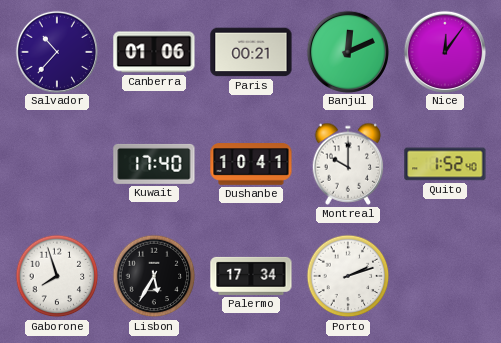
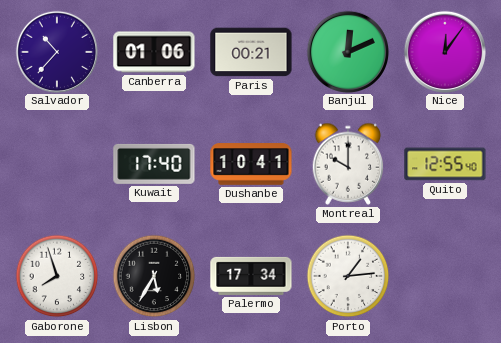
Quito: 1:52 -> 12:55
Porto: 2:12 -> 1:14
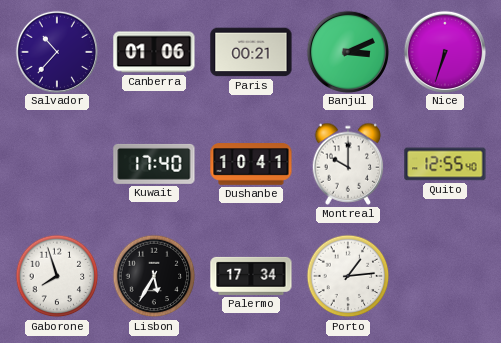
Banjul: 12:11 -> 3:11
Nice: 12:06 -> 6:33
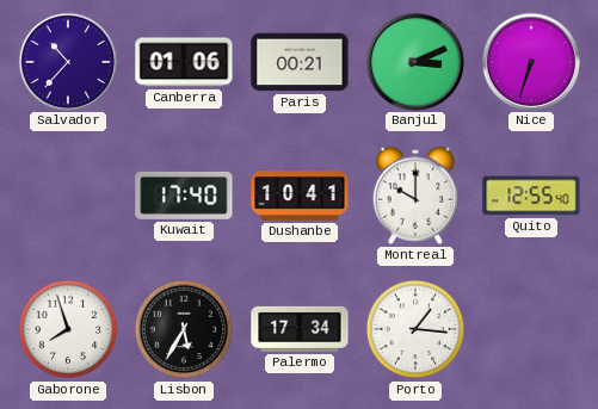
Porto: 1:14 -> 1:16
